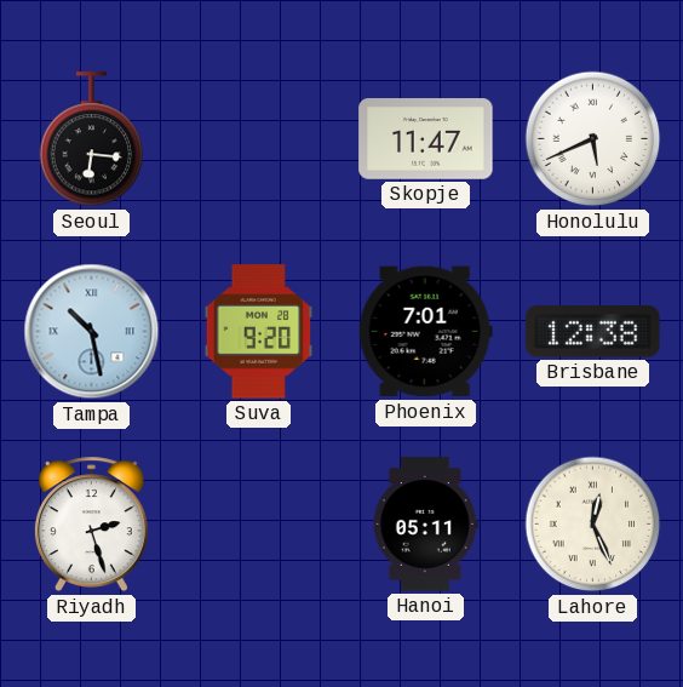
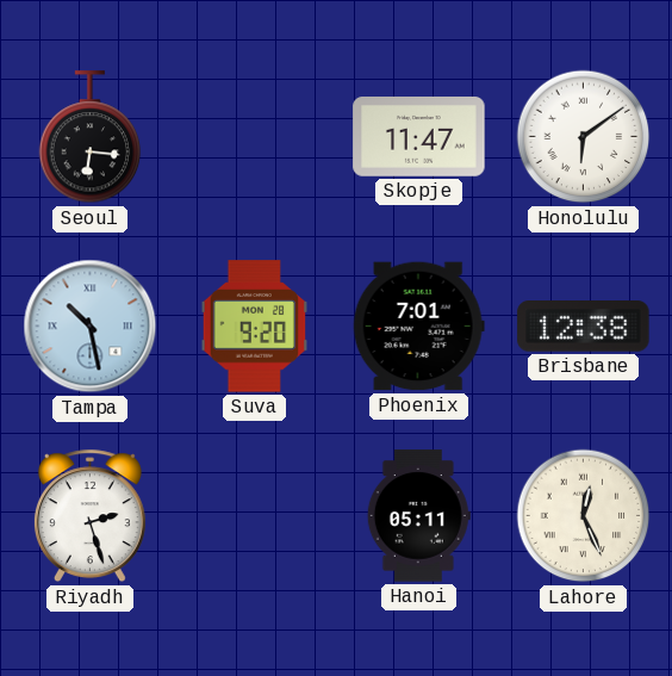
Honolulu: 5:41 -> 6:09
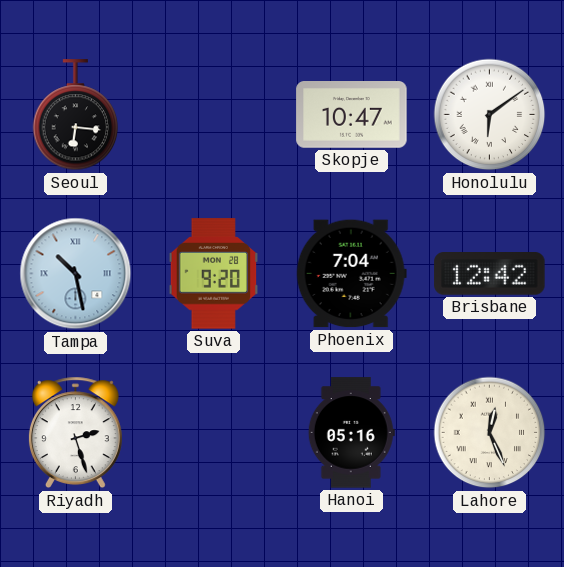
Skopje: 11:47 -> 10:47
Phoenix: 7:01 -> 7:04
Brisbane: 12:38 -> 12:42
Hanoi: 05:11 -> 05:16
